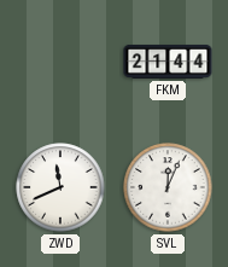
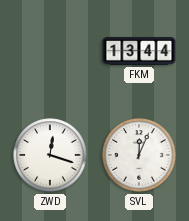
FKM: 21:44 -> 13:44
ZWD: 11:41 -> 12:18
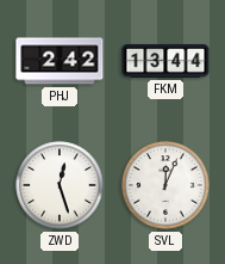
PHJ: none -> 2:42
ZWD: 12:18 -> 12:27
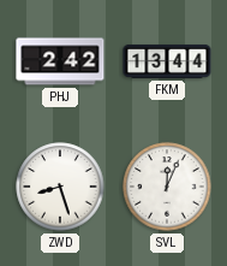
ZWD: 12:27 -> 8:27
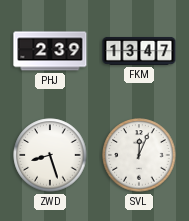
PHJ: 2:42 -> 2:39
FKM: 13:44 -> 13:47
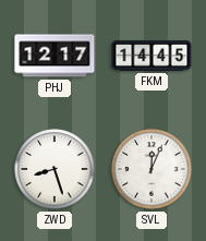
PHJ: 2:39 -> 12:17
FKM: 13:47 -> 14:45
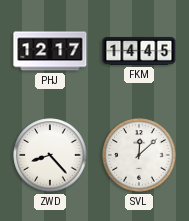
ZWD: 8:27 -> 8:23
SVL: 12:04 -> 12:08
